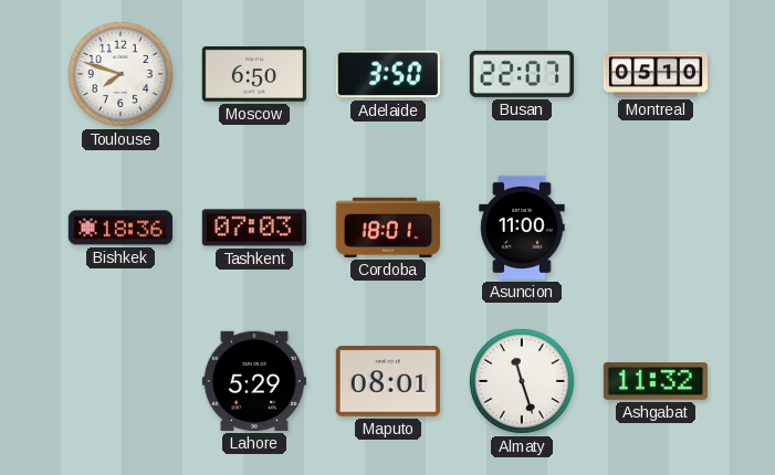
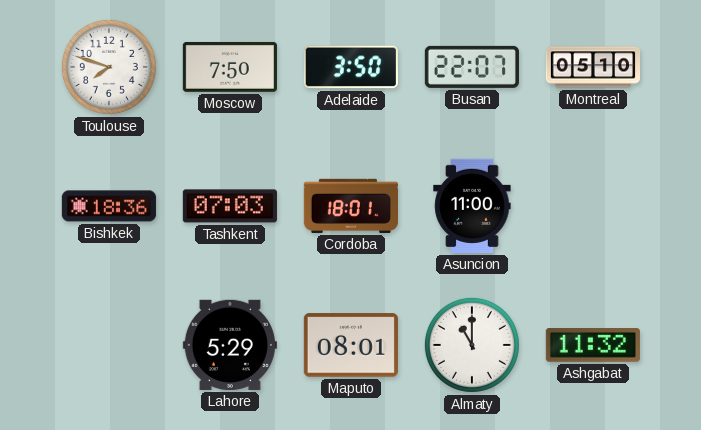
Moscow: 6:50 -> 7:50
Almaty: 11:27 -> 11:00
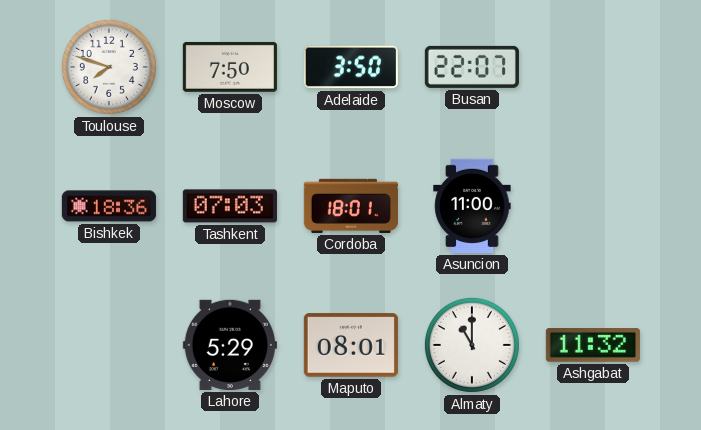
Montreal: 05:10 -> none
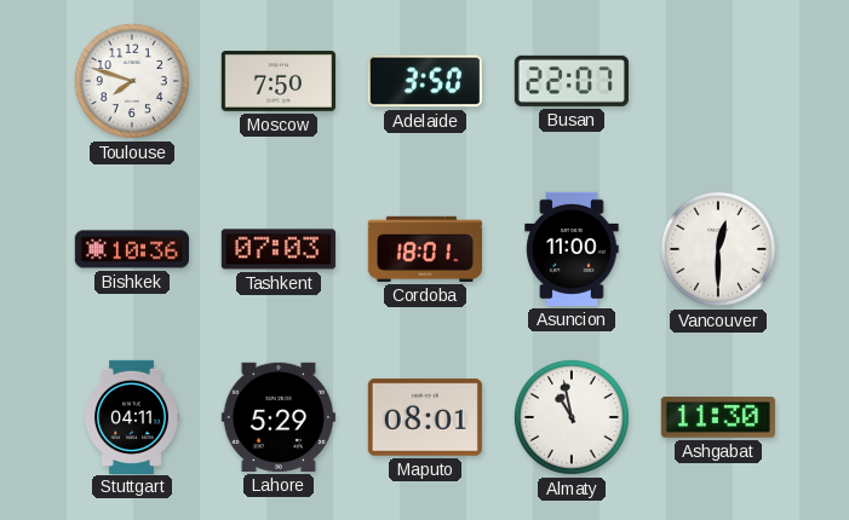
Bishkek: 18:36 -> 10:36
Vancouver: none -> 12:30
Stuttgart: none -> 04:11
Almaty: 11:00 -> 10:58
Ashgabat: 11:32 -> 11:30
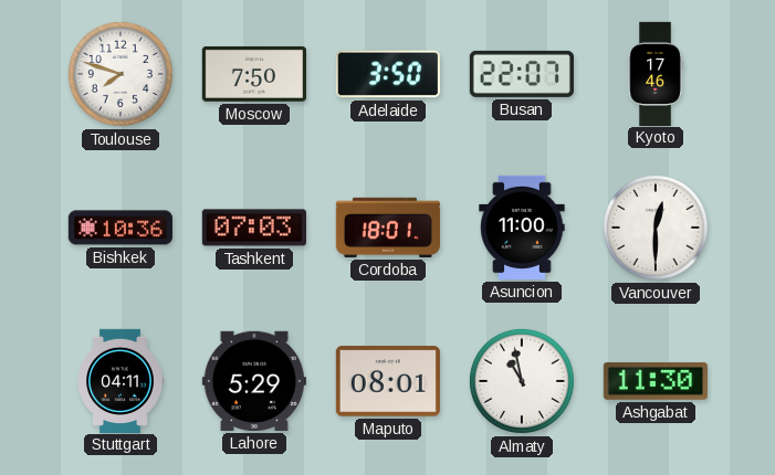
Kyoto: none -> 17:46
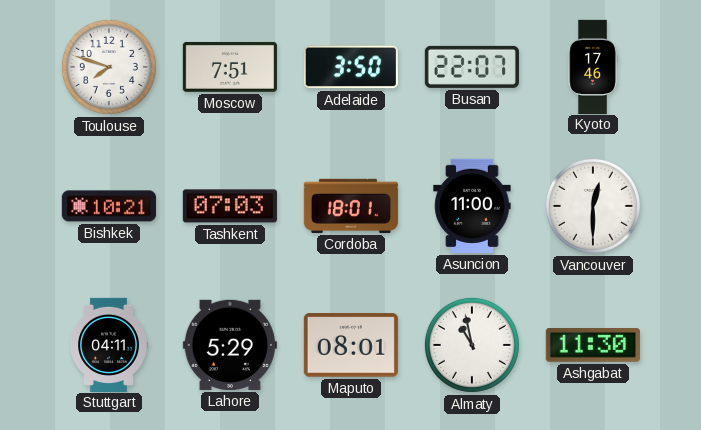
Moscow: 7:50 -> 7:51
Bishkek: 10:36 -> 10:21
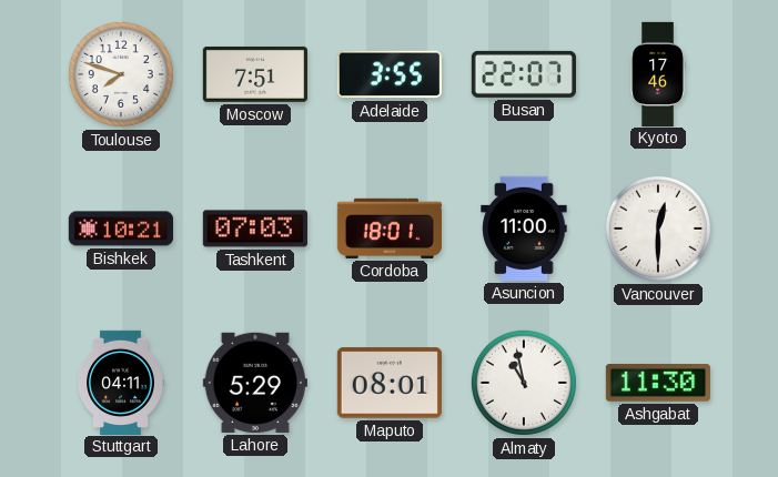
Adelaide: 3:50 -> 3:55
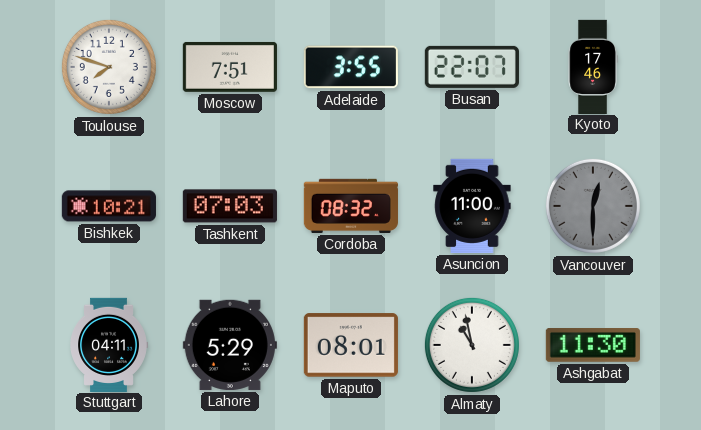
Cordoba: 18:01 -> 08:32
Vancouver dial: white -> grey
